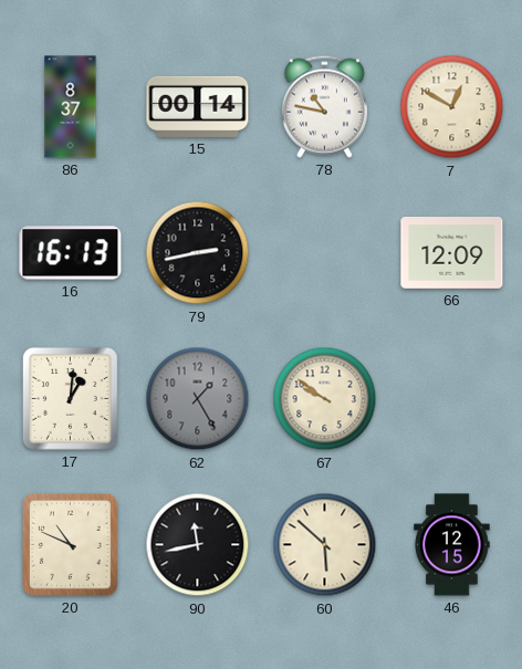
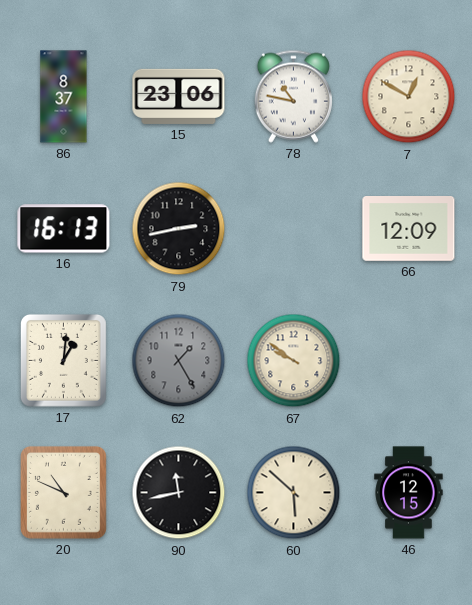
15: 00:14 -> 23:06
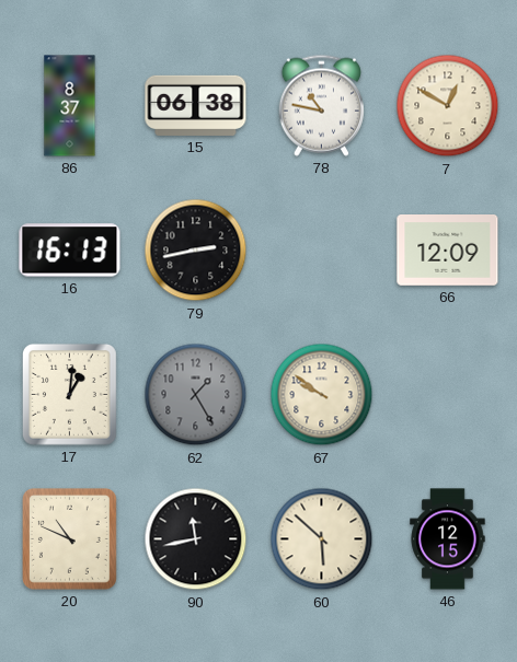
15: 23:06 -> 06:38
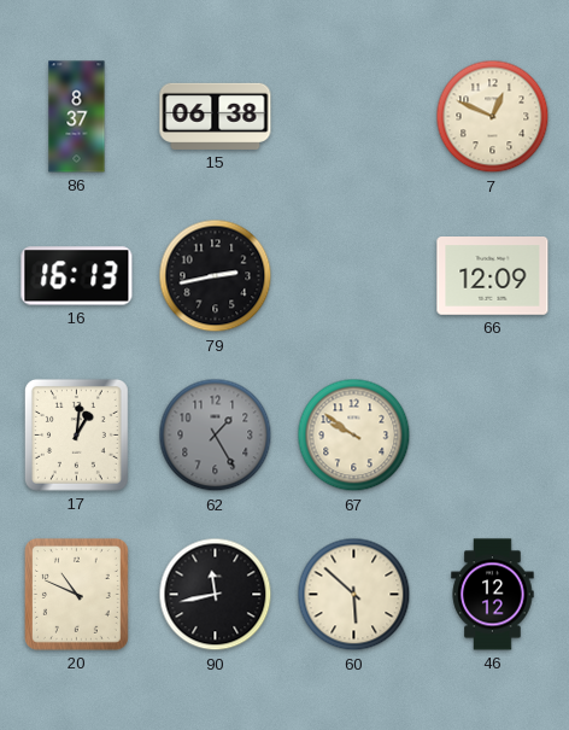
78: 10:47 -> none
7: 12:50 -> 12:49
46: 12:15 -> 12:12
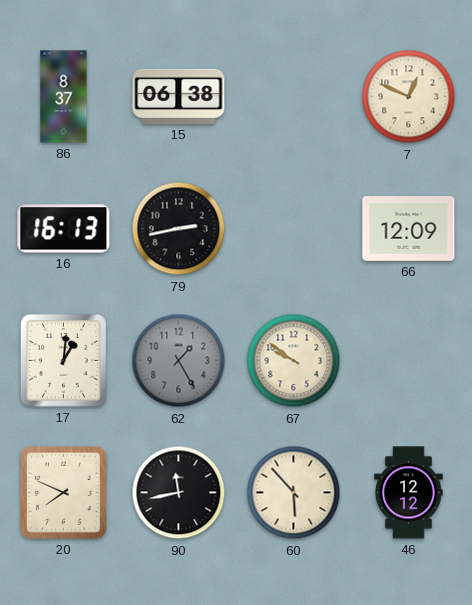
20: 10:49 -> 7:49
60: 5:52 -> 5:53
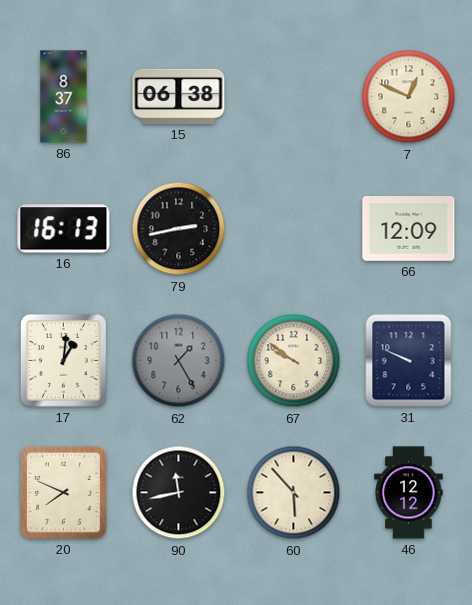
31: none -> 9:49
